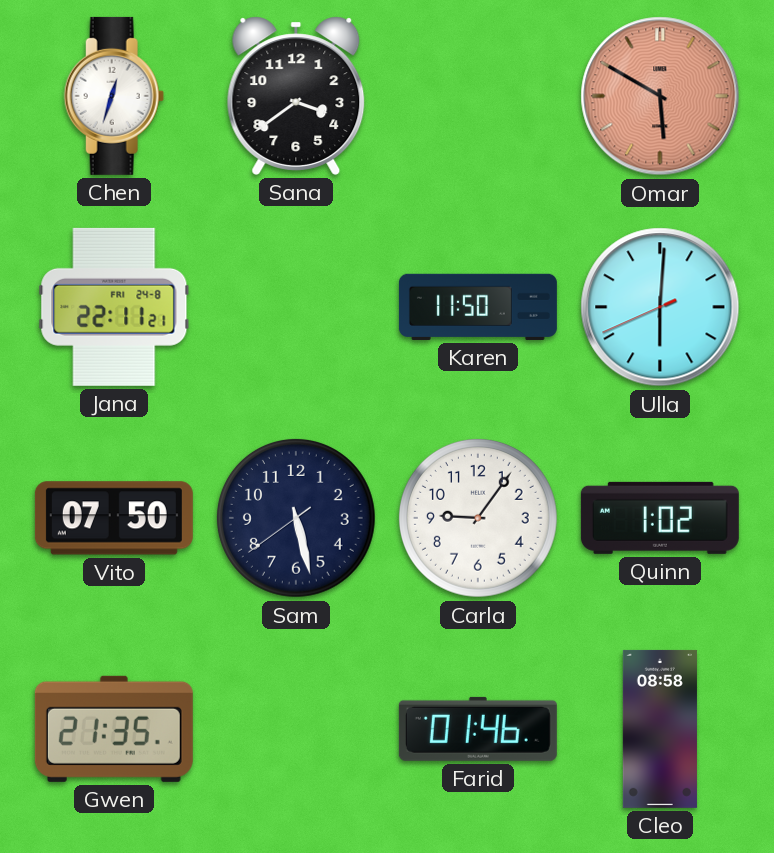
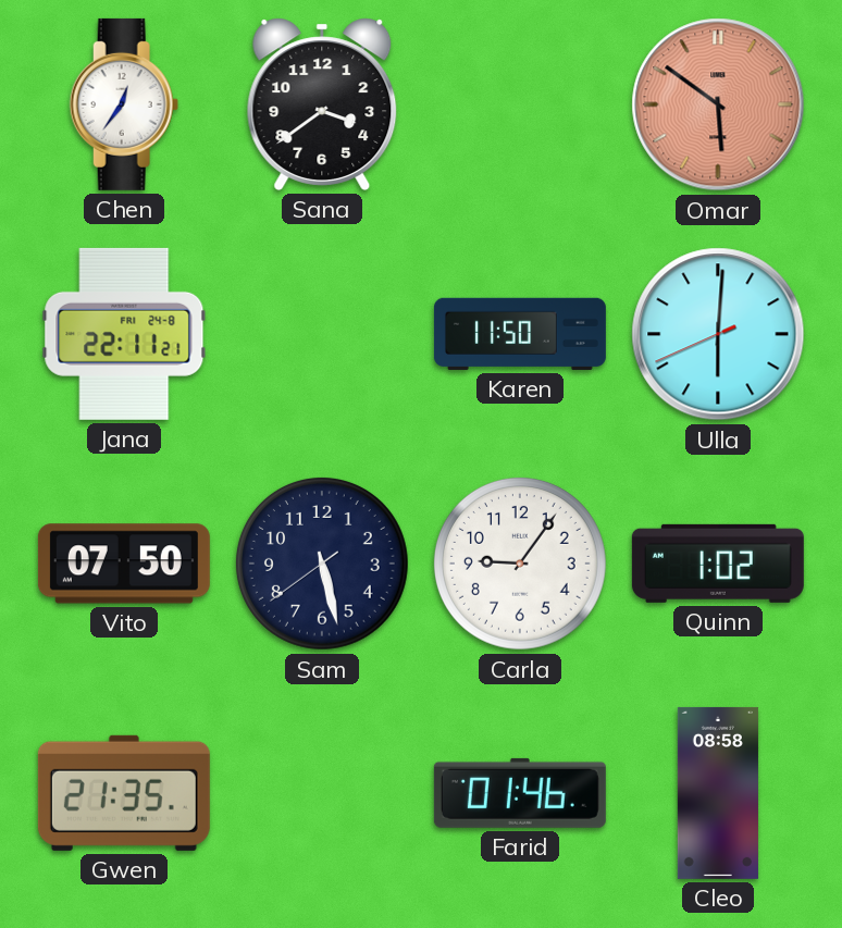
Chen: 12:33 -> 12:36
Omar: 5:50 -> 5:51
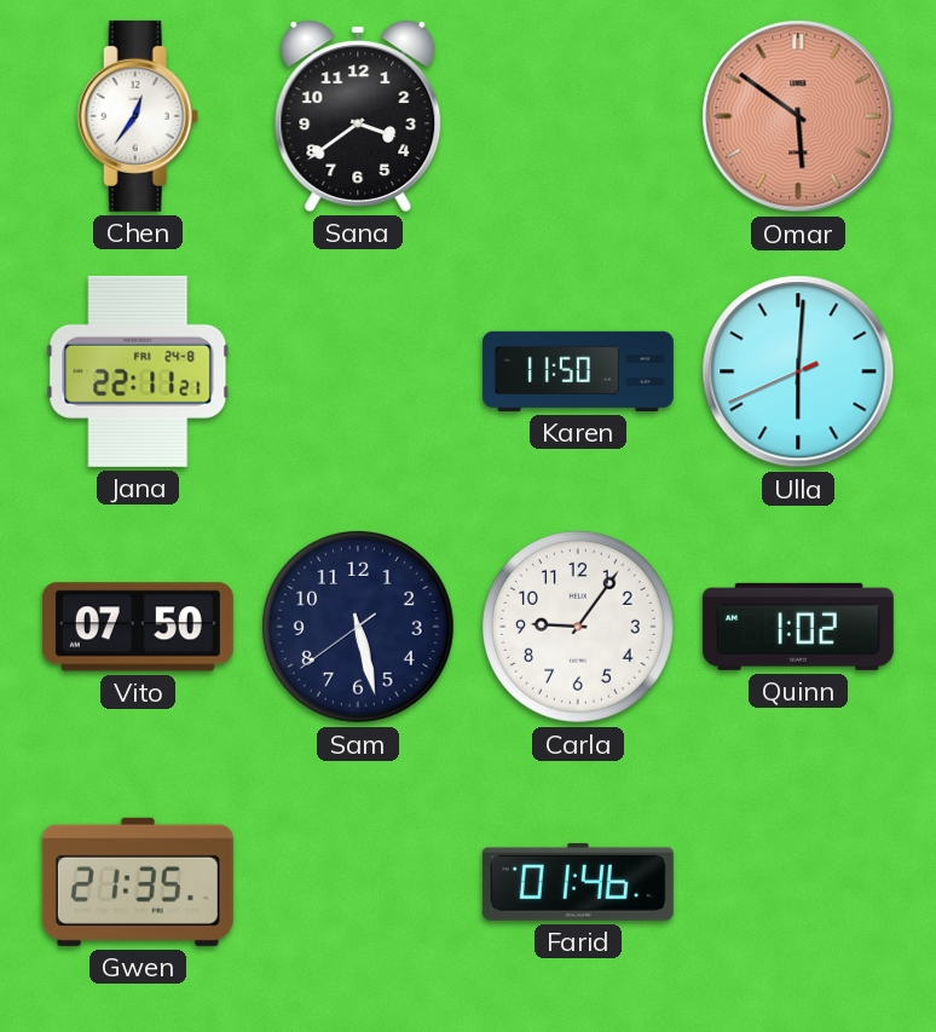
Cleo: 08:58 -> none
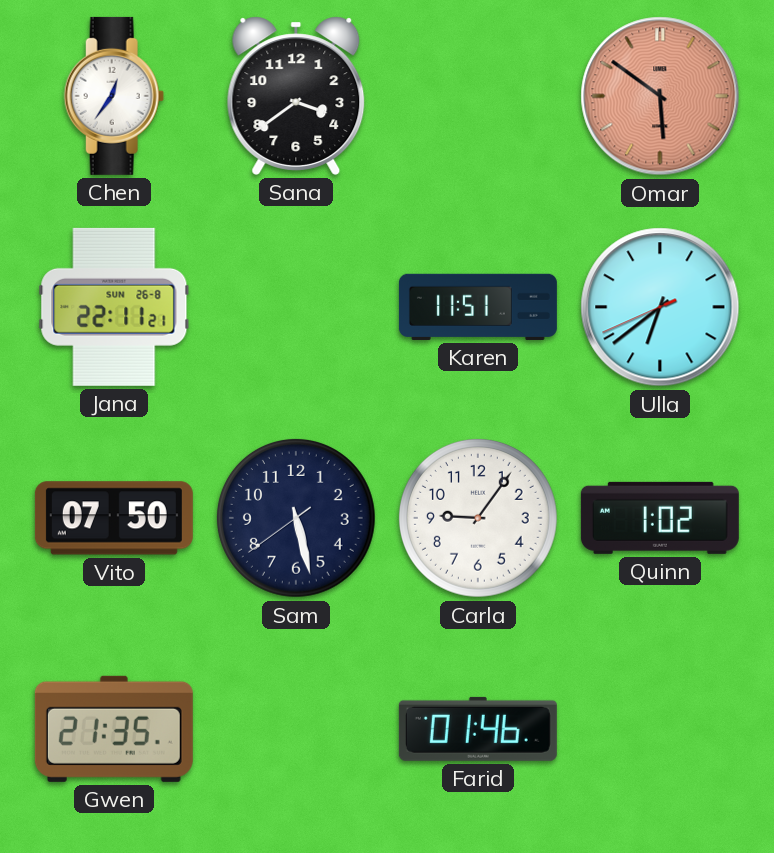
Jana date: FRI 24-8 -> SUN 26-8
Karen: 11:50 -> 11:51
Ulla: 6:00 -> 6:38
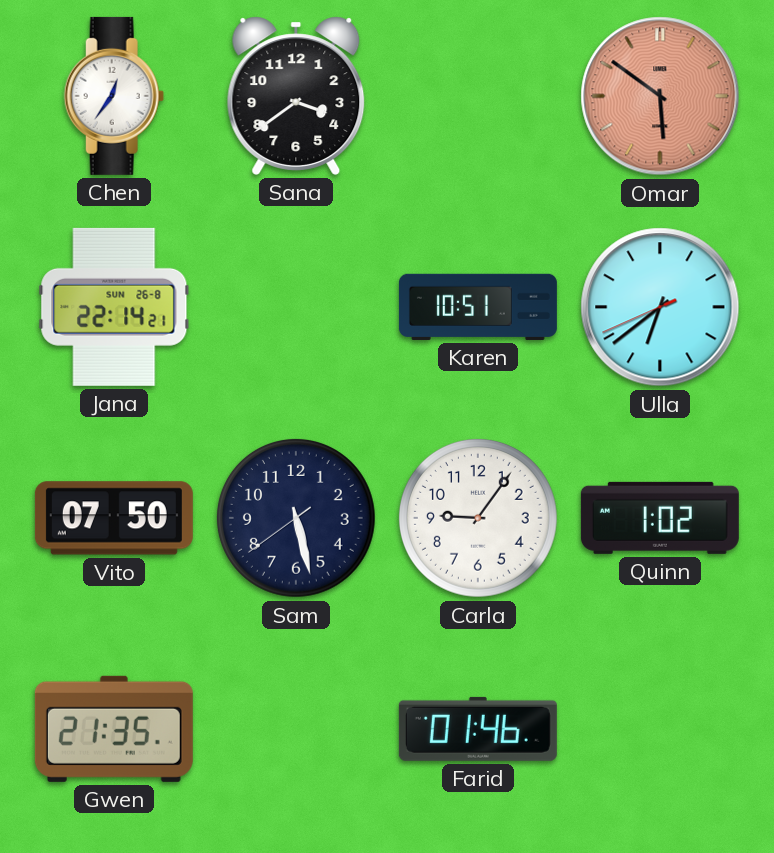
Jana: 22:11 -> 22:14
Karen: 11:51 -> 10:51
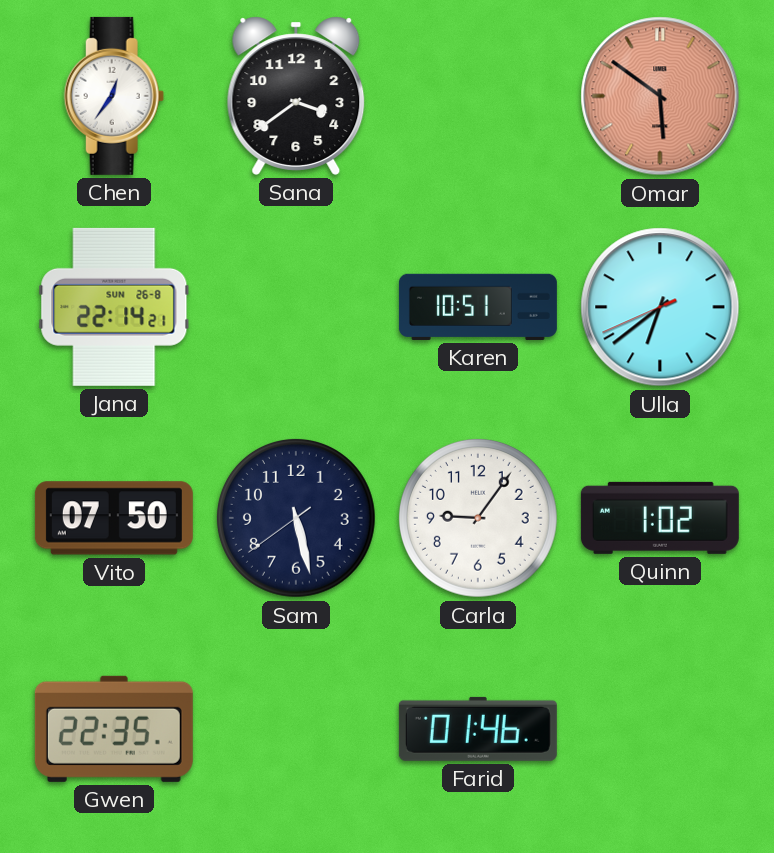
Gwen: 21:35 -> 22:35
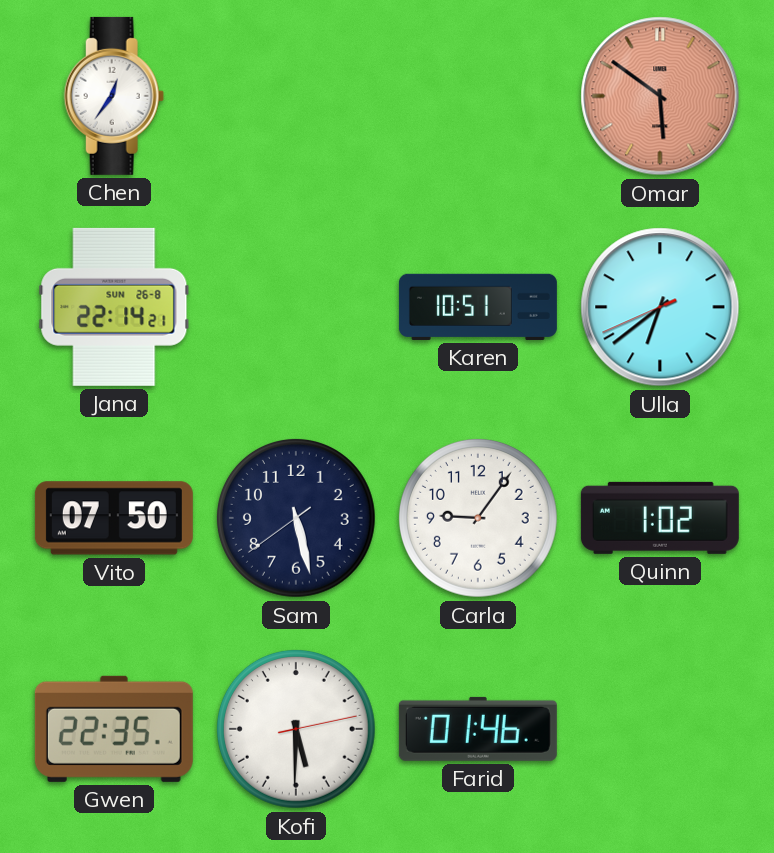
Sana: 3:39 -> none
Kofi: none -> 5:30
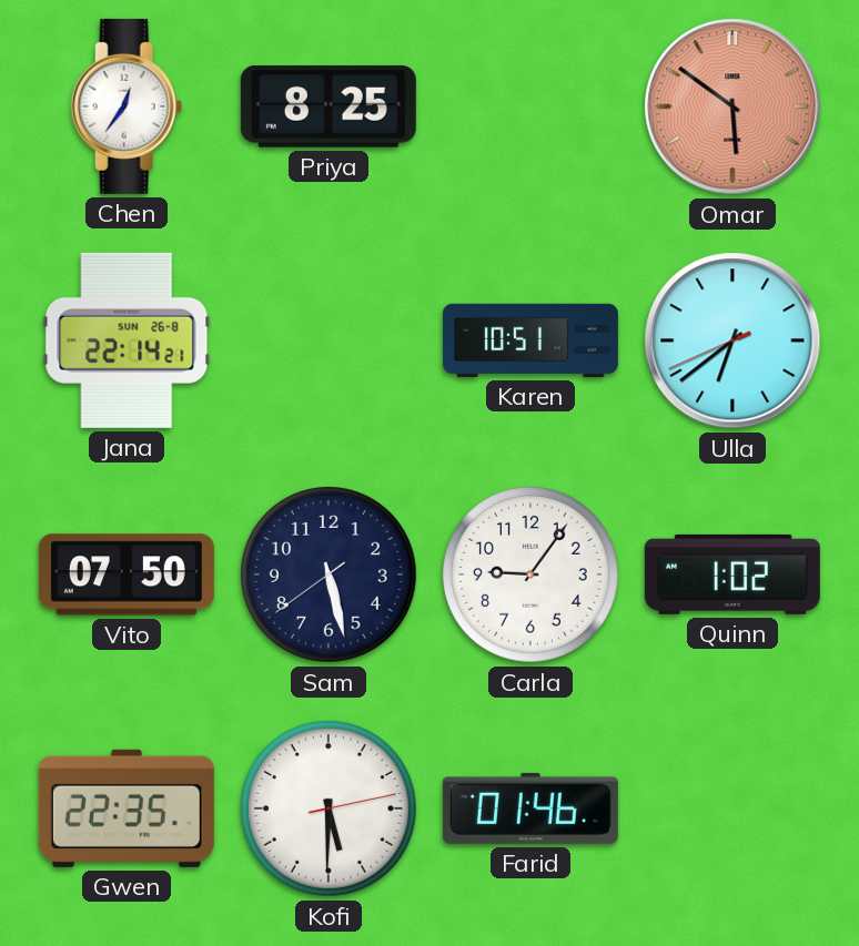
Priya: none -> 8:25
